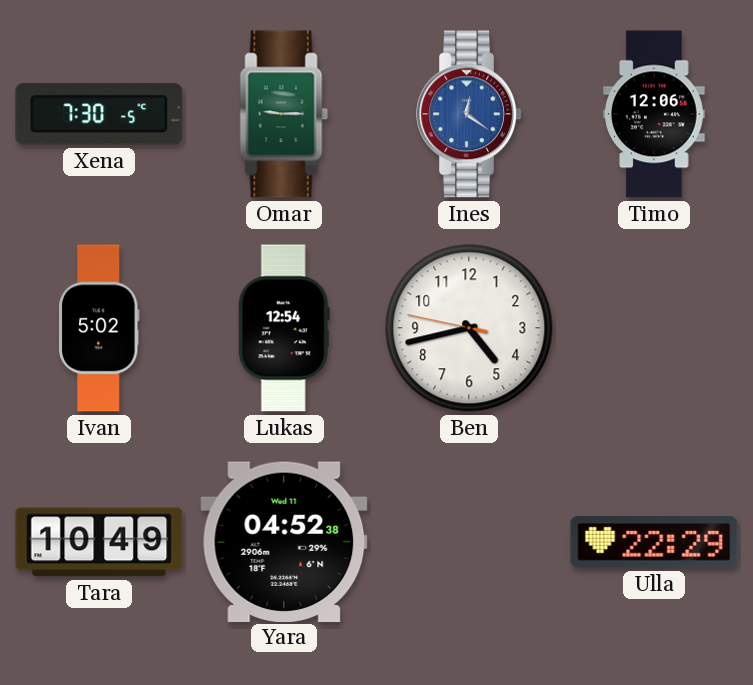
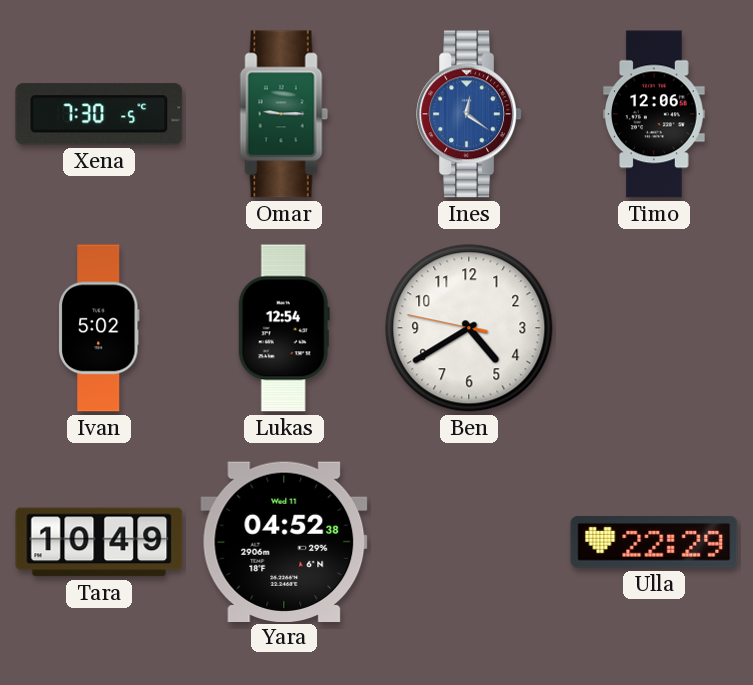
Ben: 4:42 -> 4:39
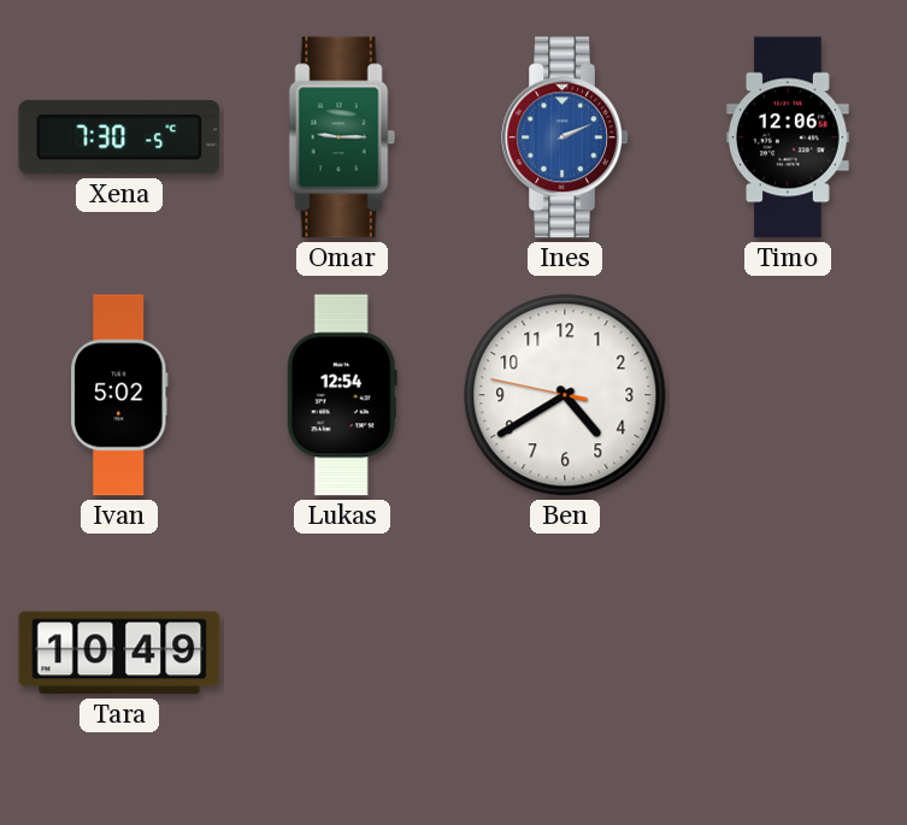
Ines: 12:21 -> 2:11
Yara: 04:52 -> none
Ulla: 22:29 -> none
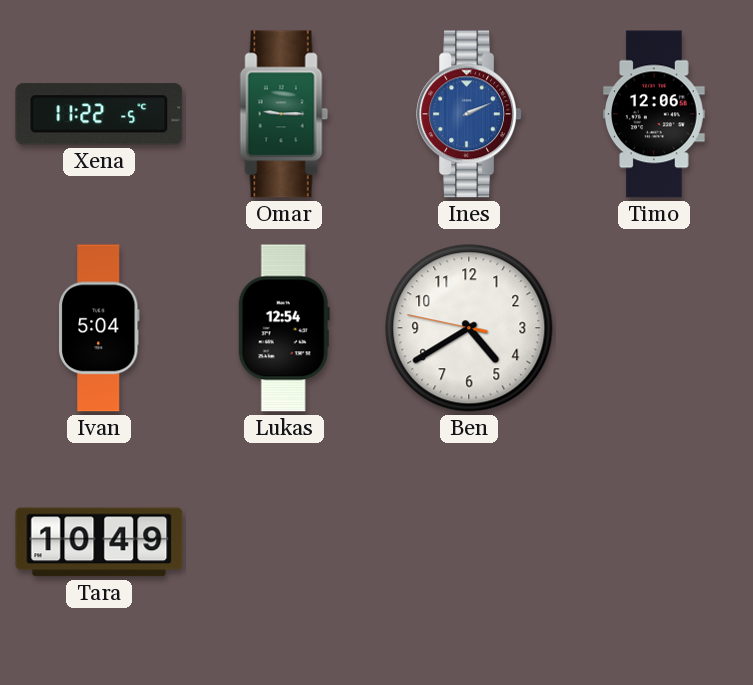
Xena: 7:30 -> 11:22
Ivan: 5:02 -> 5:04
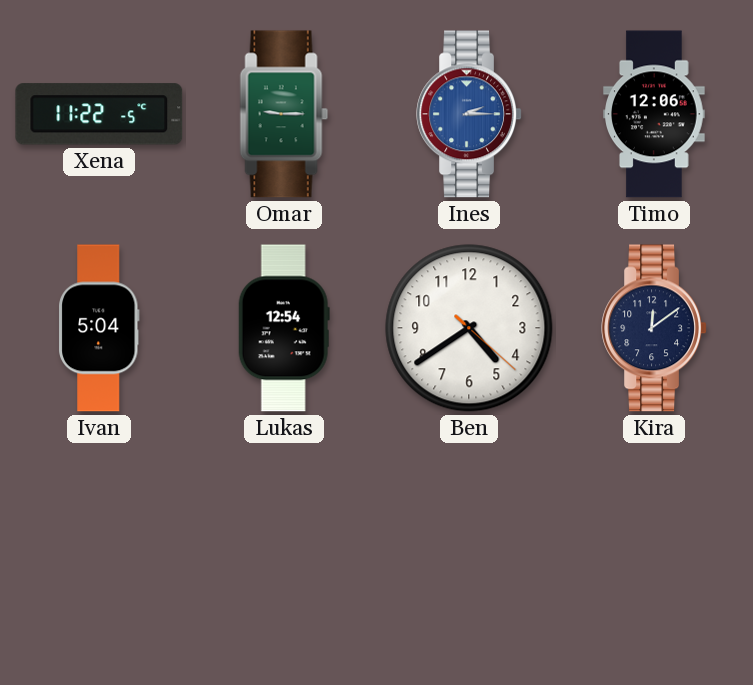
Ines: 2:11 -> 2:15
Ben: 4:39:47 -> 4:39:22
Kira: none -> 12:09
Tara: 10:49 -> none
